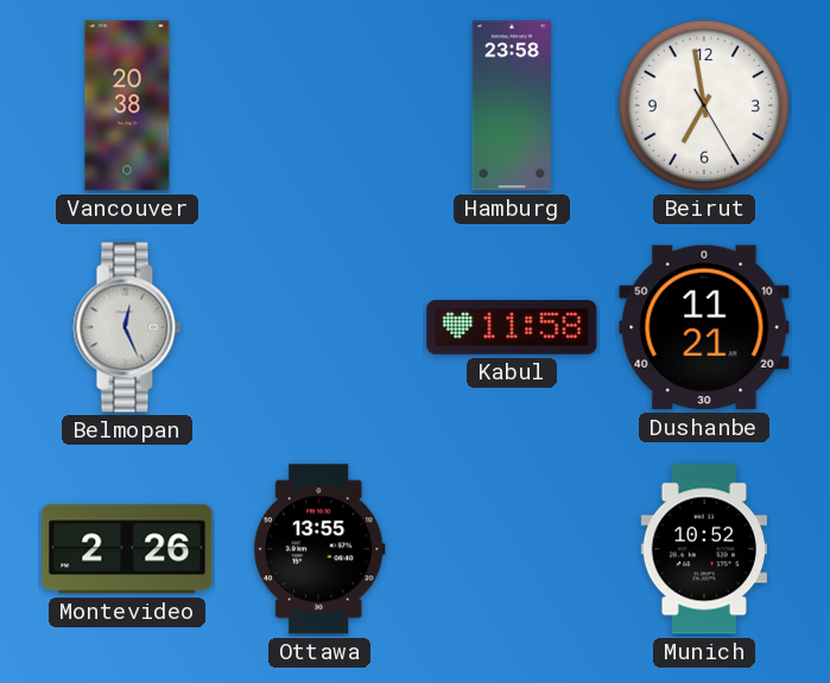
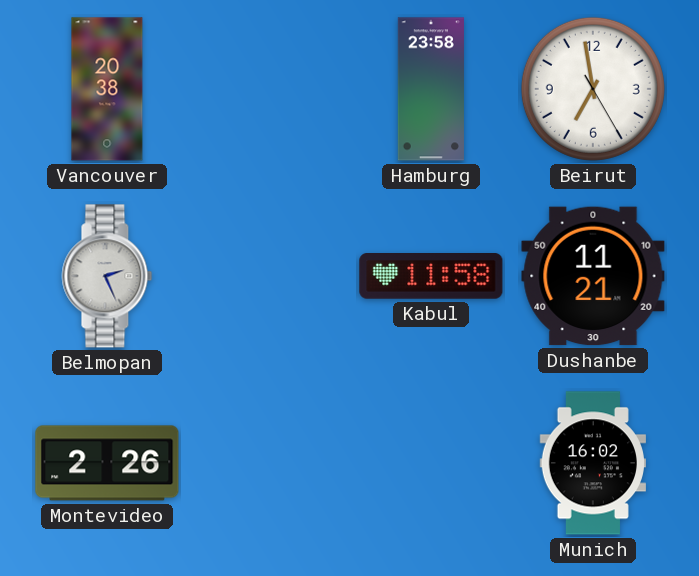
Belmopan: 12:26 -> 2:26
Ottawa: 13:55 -> none
Munich: 10:52 -> 16:02
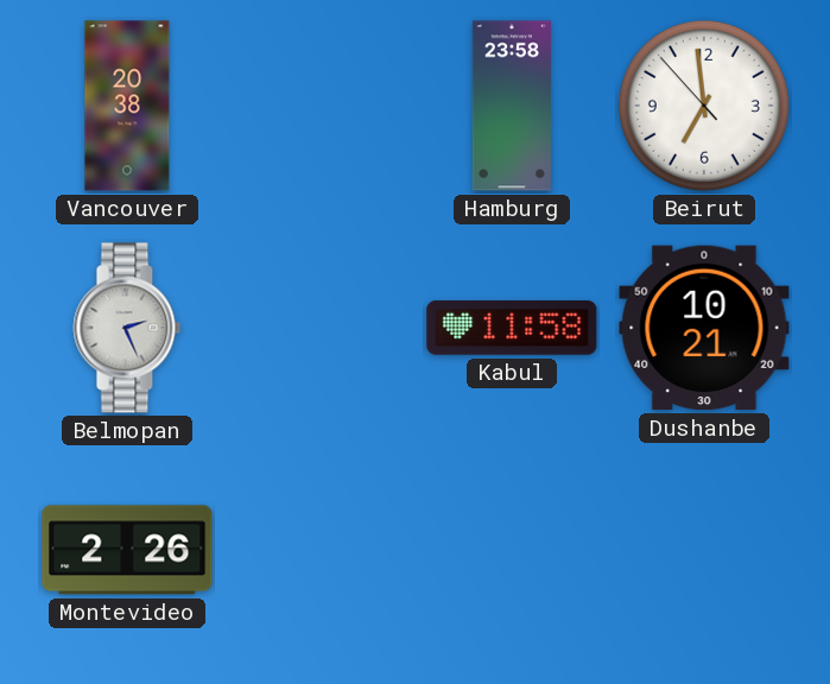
Beirut: 6:58:25 -> 6:58:53
Dushanbe: 11:21 -> 10:21
Munich: 16:02 -> none
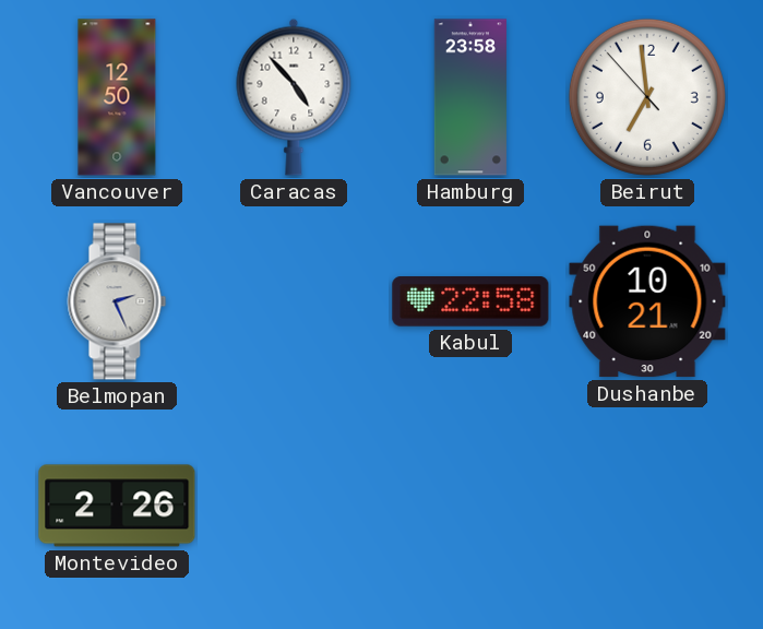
Vancouver: 20:38 -> 12:50
Caracas: none -> 4:53
Kabul: 11:58 -> 22:58
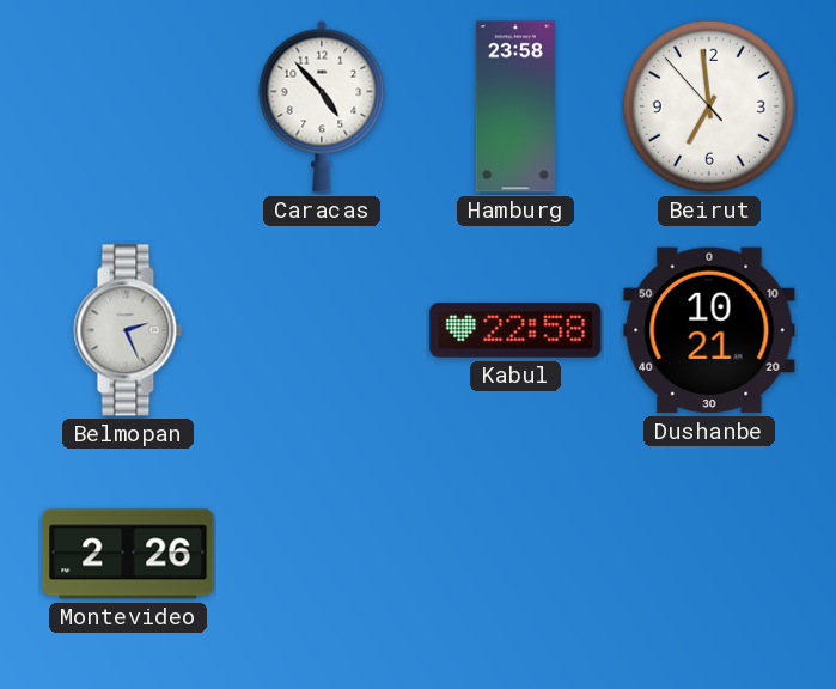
Vancouver: 12:50 -> none
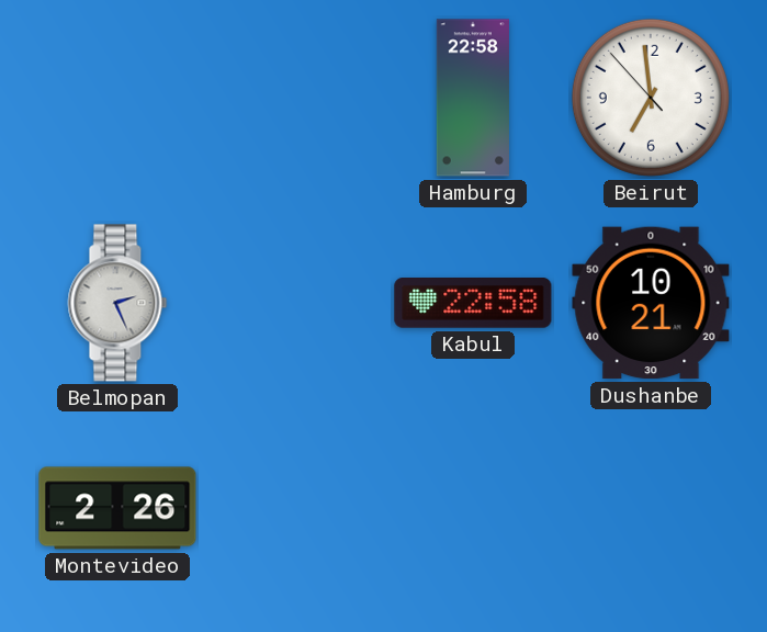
Caracas: 4:53 -> none
Hamburg: 23:58 -> 22:58
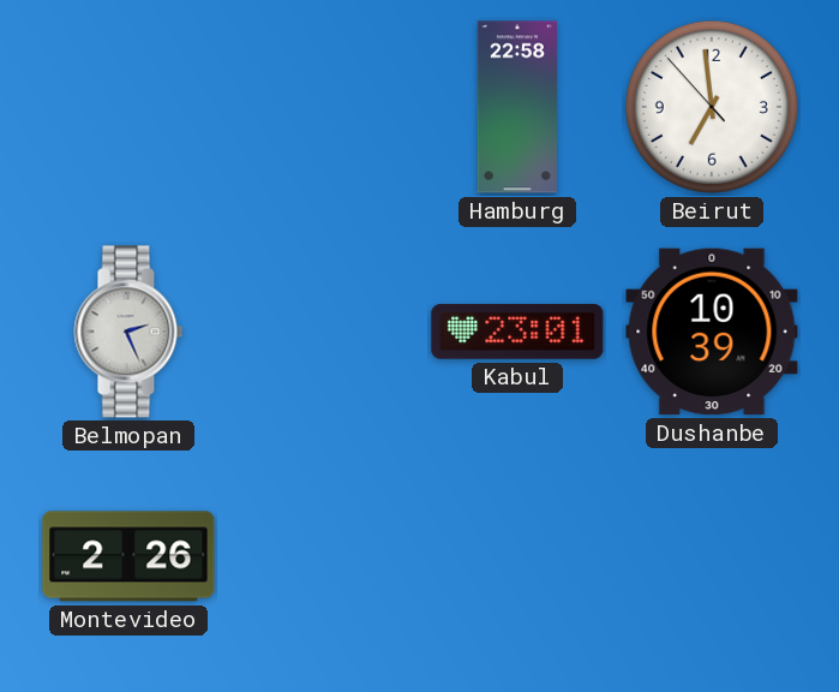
Kabul: 22:58 -> 23:01
Dushanbe: 10:21 -> 10:39
